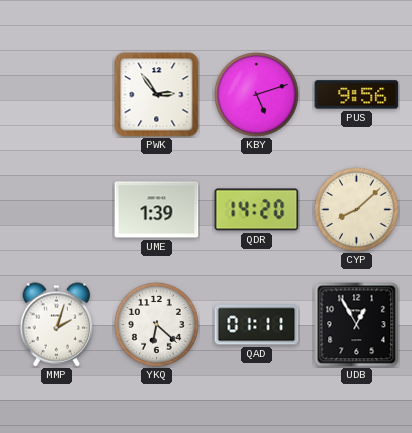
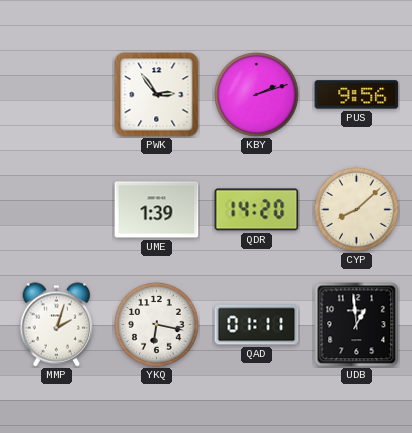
KBY: 5:12 -> 2:12
YKQ: 6:22 -> 6:17
UDB: 12:55 -> 12:59
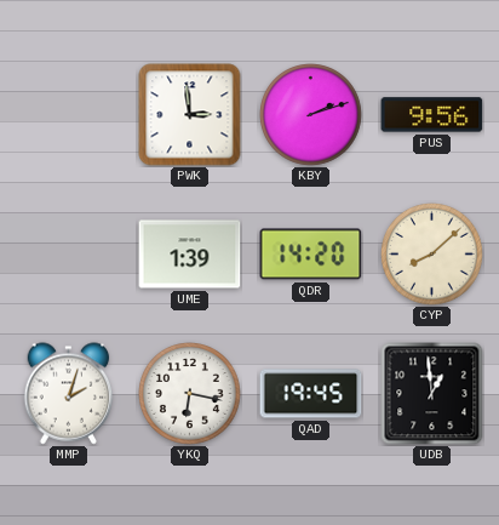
PWK: 2:54 -> 2:59
QAD: 01:11 -> 19:45
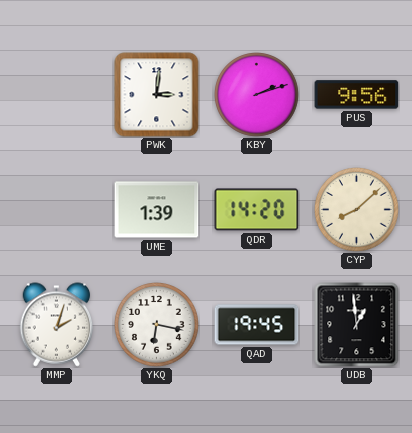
PWK: 2:59 -> 3:01
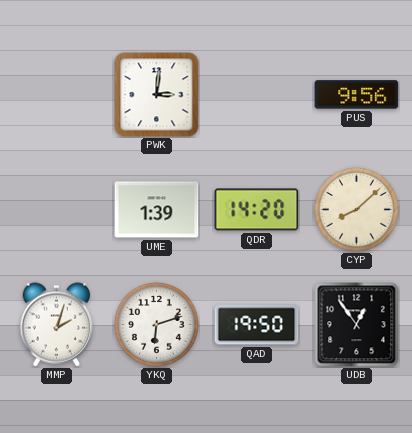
KBY: 2:12 -> none
YKQ: 6:17 -> 6:12
QAD: 19:45 -> 19:50
UDB: 12:59 -> 12:54
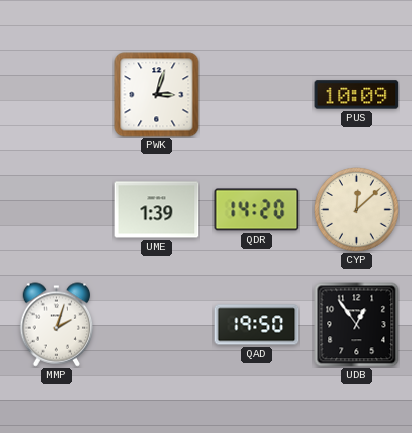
PWK: 3:01 -> 3:03
PUS: 9:56 -> 10:09
CYP: 8:08 -> 12:08
YKQ: 6:12 -> none
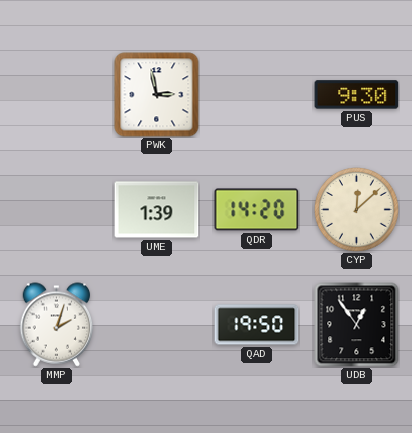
PWK: 3:03 -> 2:58
PUS: 10:09 -> 9:30
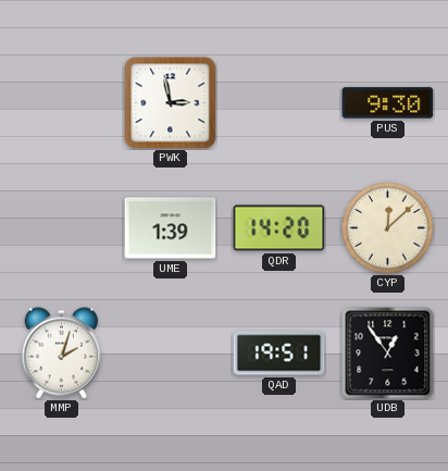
QAD: 19:50 -> 19:51
